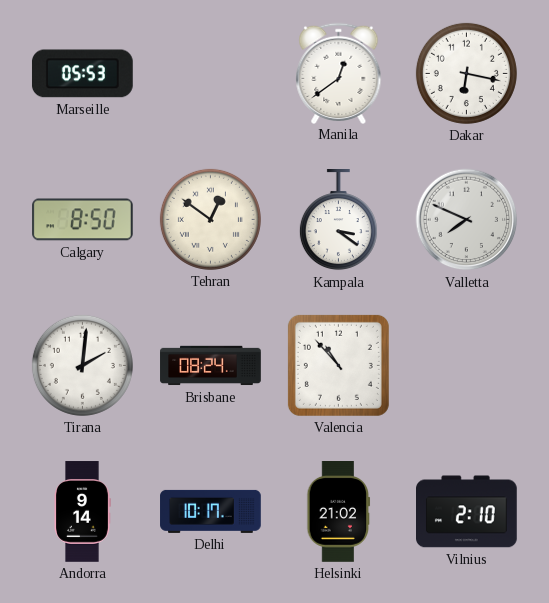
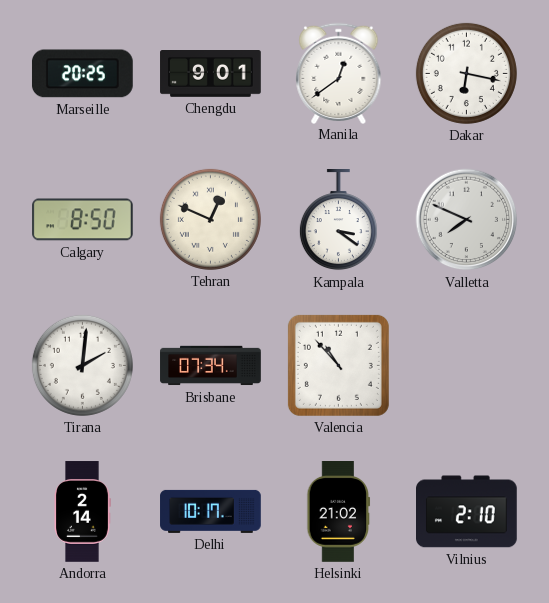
Marseille: 05:53 -> 20:25
Chengdu: none -> 9:01
Tehran: 12:51 -> 12:49
Brisbane: 08:24 -> 07:34
Andorra: 9:14 -> 2:14
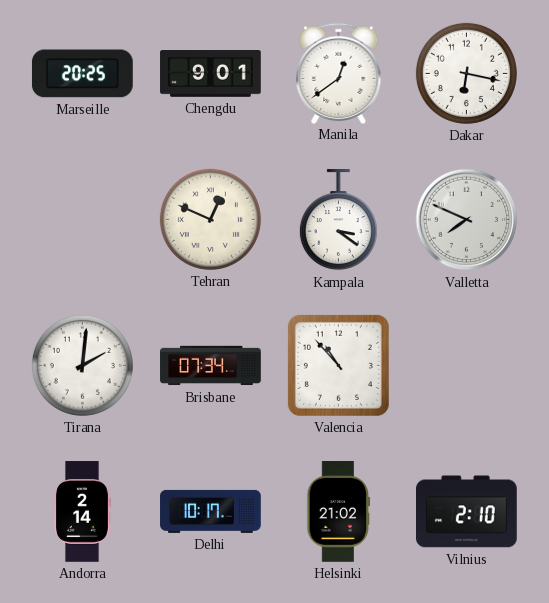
Calgary: 8:50 -> none
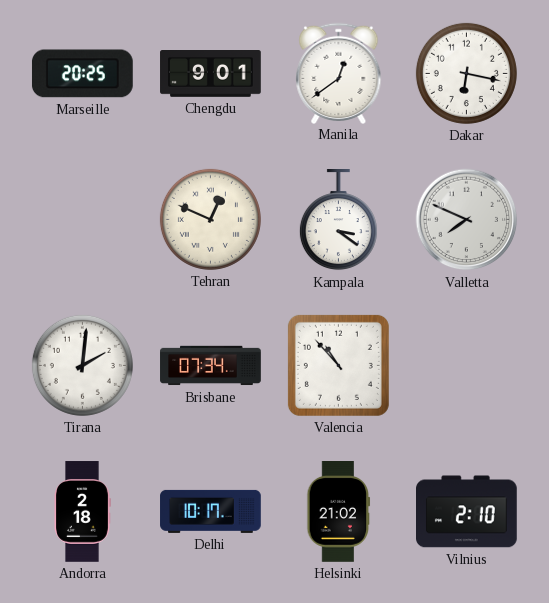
Andorra: 2:14 -> 2:18
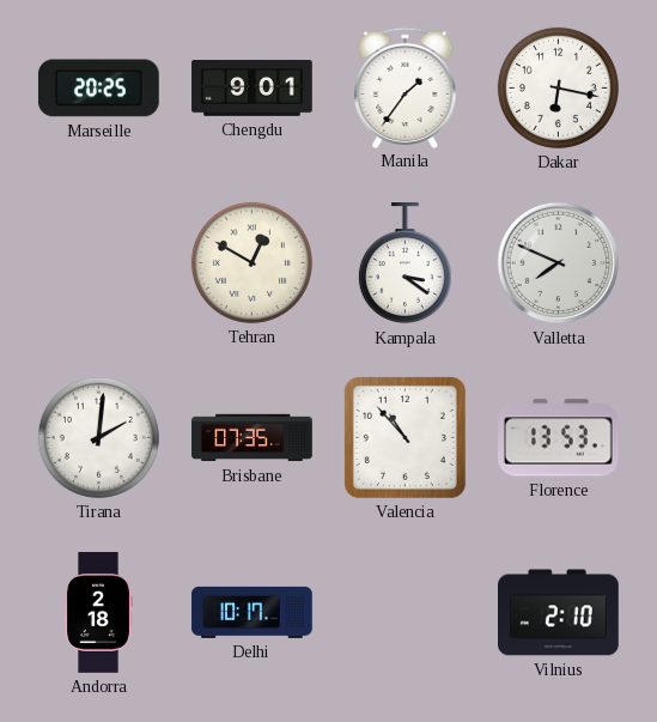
Manila: 12:39 -> 1:36
Tehran: 12:49 -> 12:50
Brisbane: 07:34 -> 07:35
Florence: none -> 13:53
Helsinki: 21:02 -> none
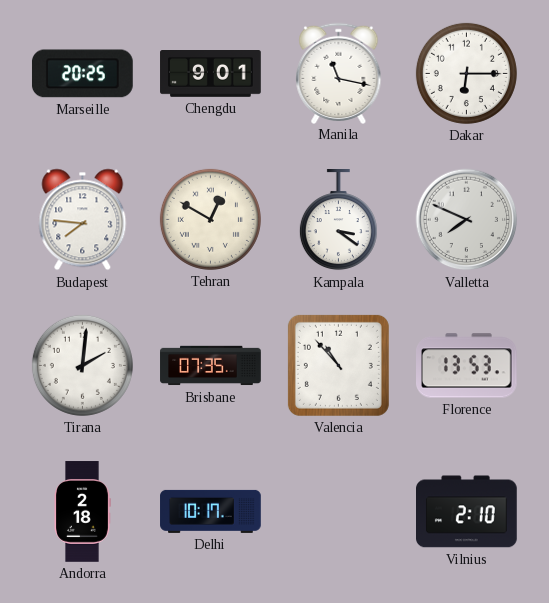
Manila: 1:36 -> 11:17
Dakar: 6:17 -> 6:15
Budapest: none -> 7:46
